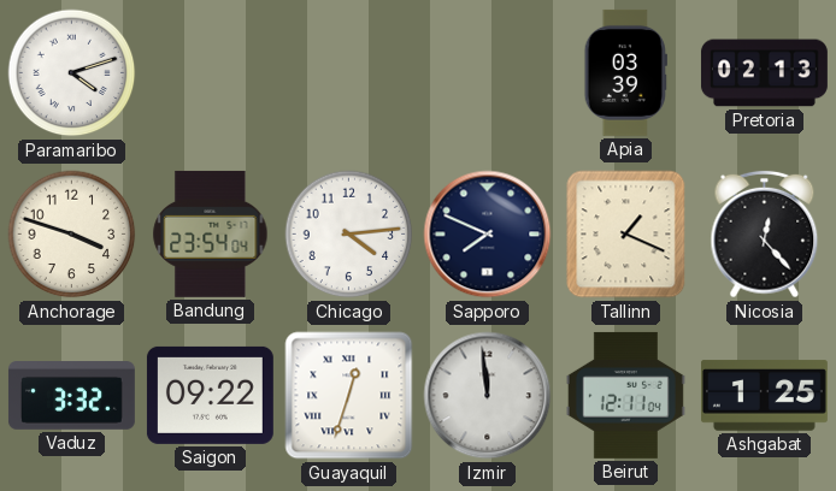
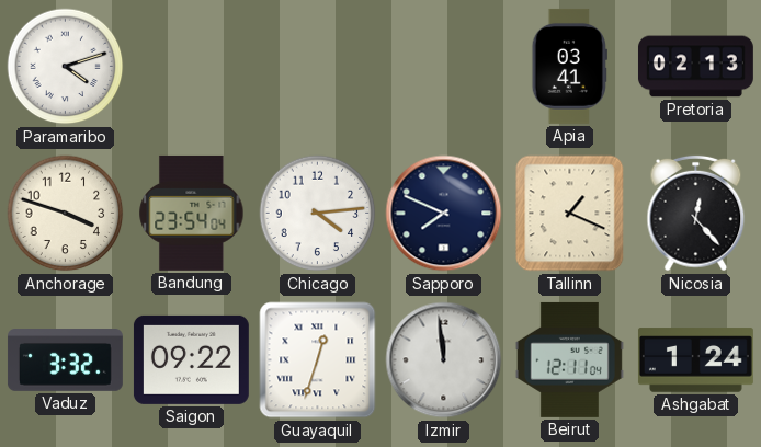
Apia: 03:39 -> 03:41
Ashgabat: 1:25 -> 1:24
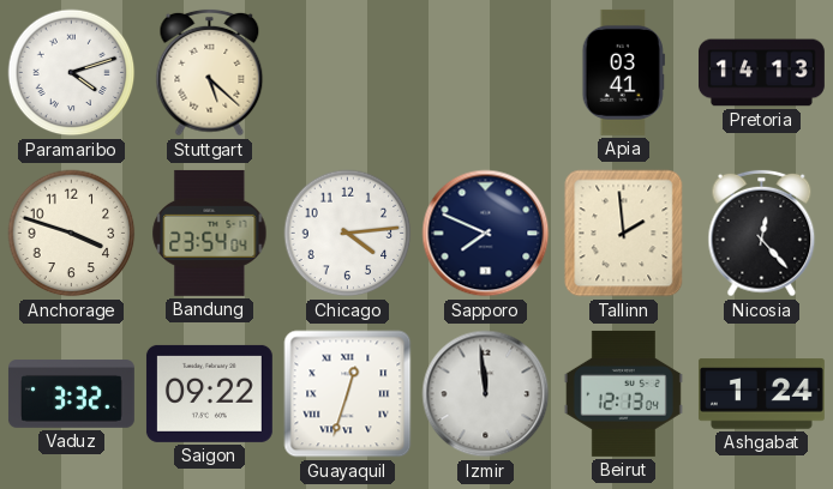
Stuttgart: none -> 5:22
Pretoria: 02:13 -> 14:13
Tallinn: 1:19 -> 1:59
Beirut: 12:11 -> 12:13
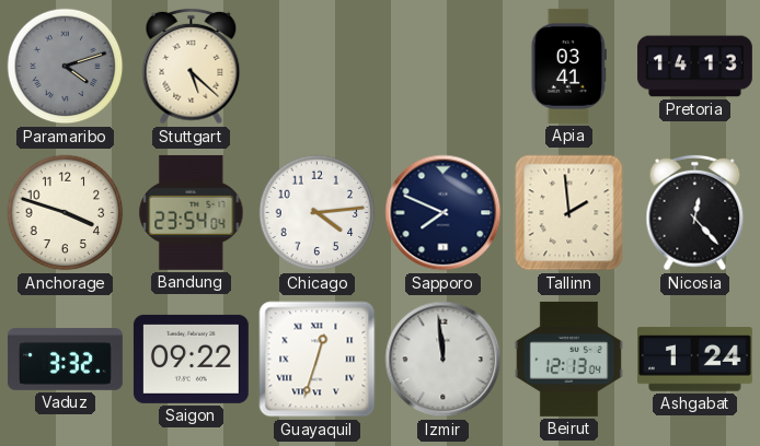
Paramaribo dial: white -> grey
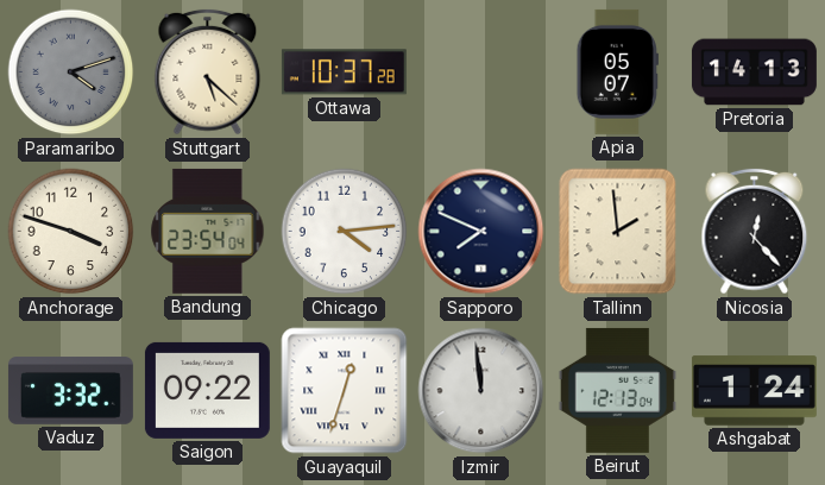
Ottawa: none -> 10:37
Apia: 03:41 -> 05:07
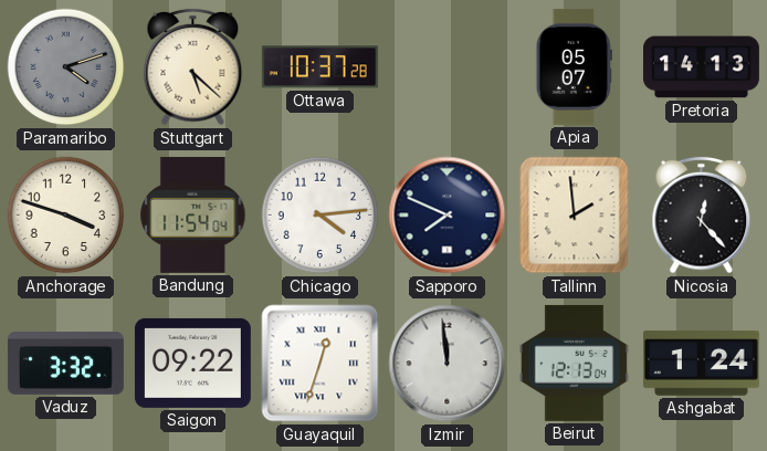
Bandung: 23:54 -> 11:54
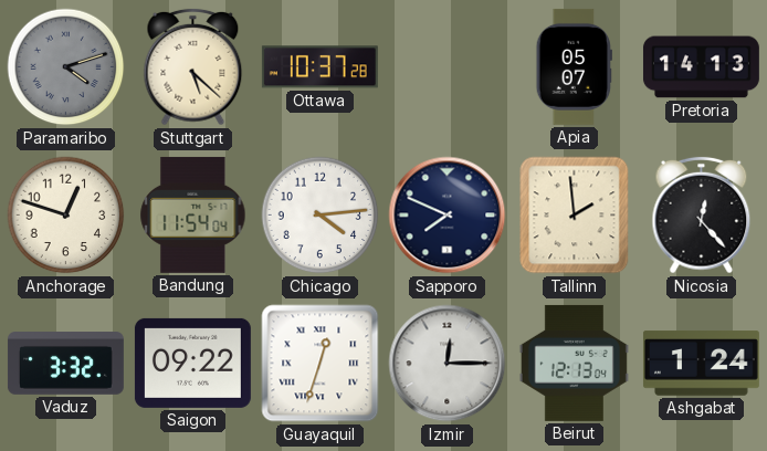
Anchorage: 3:48 -> 12:48
Izmir: 11:59 -> 12:15
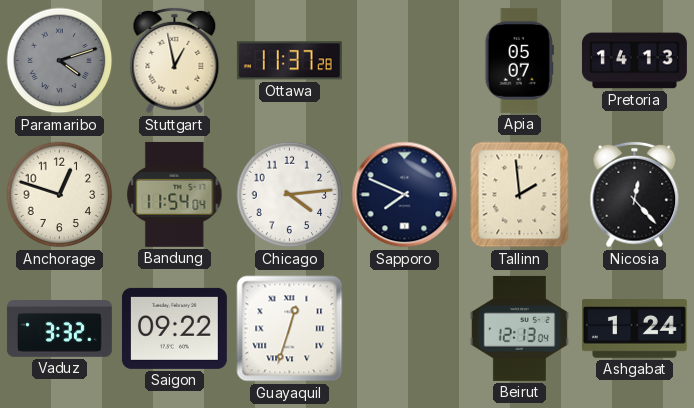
Stuttgart: 5:22 -> 12:58
Ottawa: 10:37 -> 11:37
Izmir: 12:15 -> none
